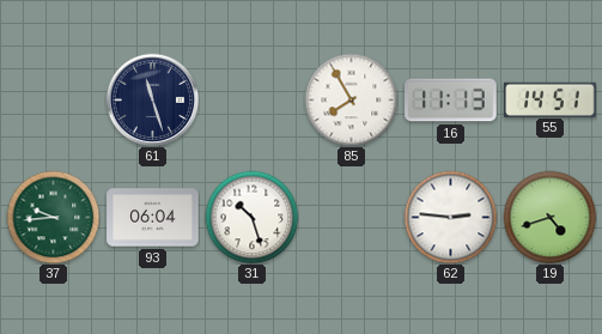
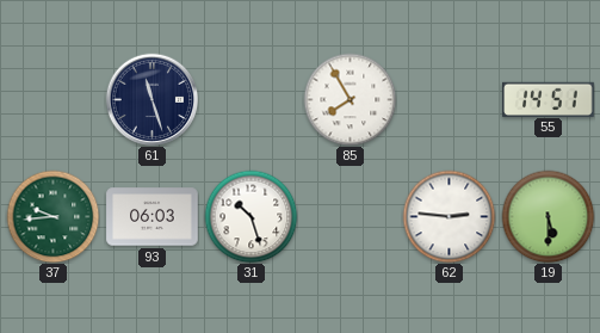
16: 11:13 -> none
93: 06:04 -> 06:03
19: 4:42 -> 5:30
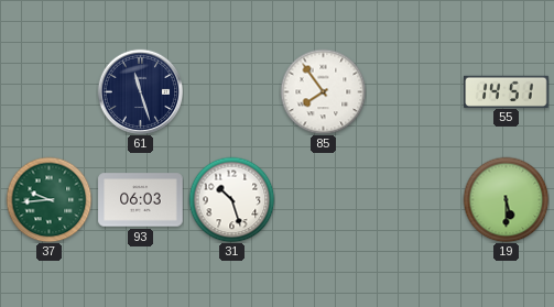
85: 7:55 -> 7:54
62: 2:46 -> none
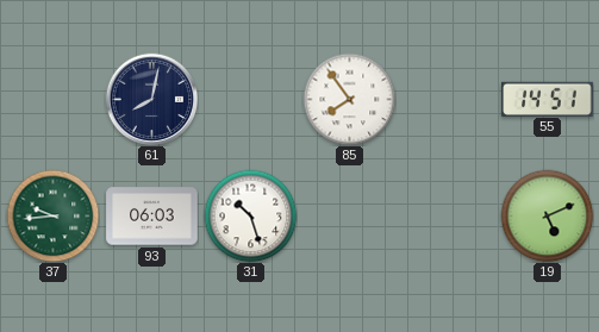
61: 11:27 -> 8:02
19: 5:30 -> 5:11
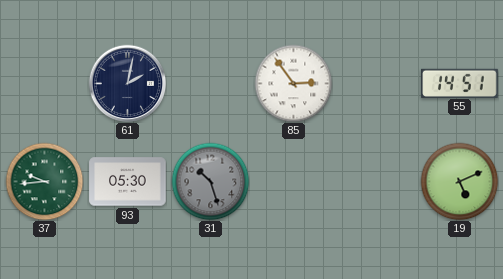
61: 8:02 -> 2:02
85: 7:54 -> 2:54
93: 06:03 -> 05:30
31 dial: white -> grey
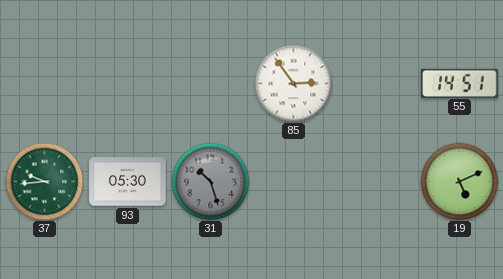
61: 2:02 -> none
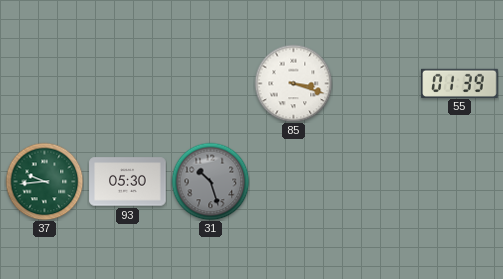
85: 2:54 -> 3:18
55: 14:51 -> 01:39
19: 5:11 -> none
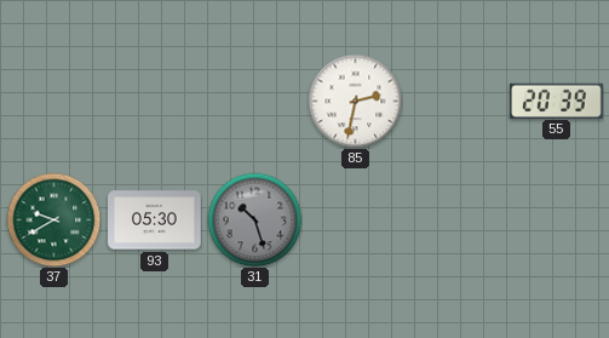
85: 3:18 -> 2:32
55: 01:39 -> 20:39
37: 9:44 -> 9:40
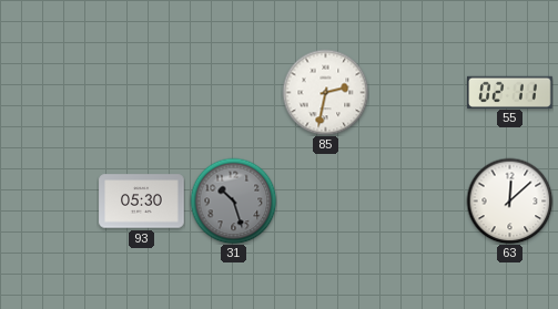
55: 20:39 -> 02:11
37: 9:40 -> none
63: none -> 12:08
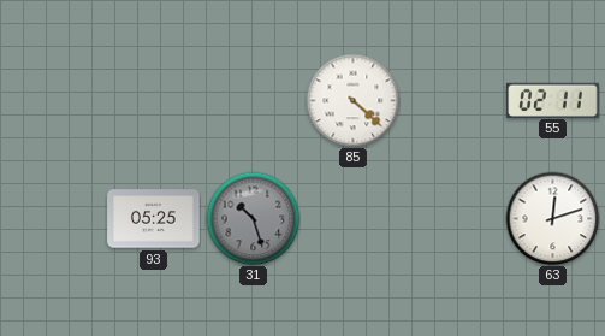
85: 2:32 -> 4:22
93: 05:30 -> 05:25
63: 12:08 -> 12:12
